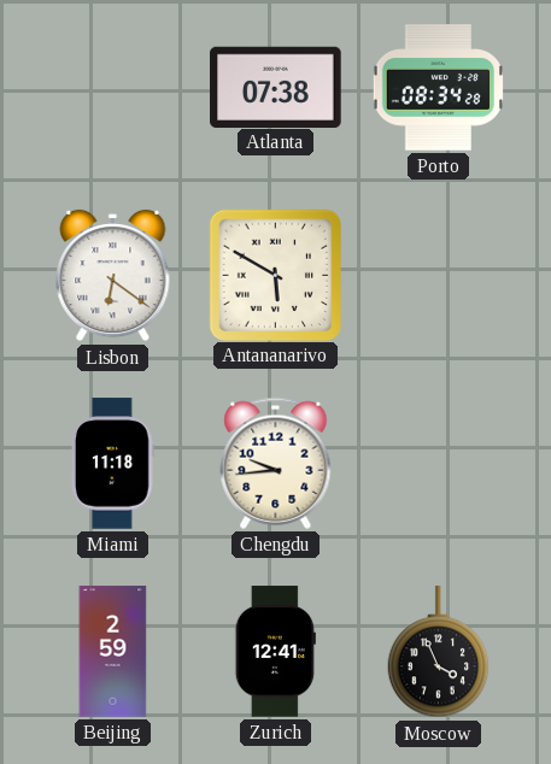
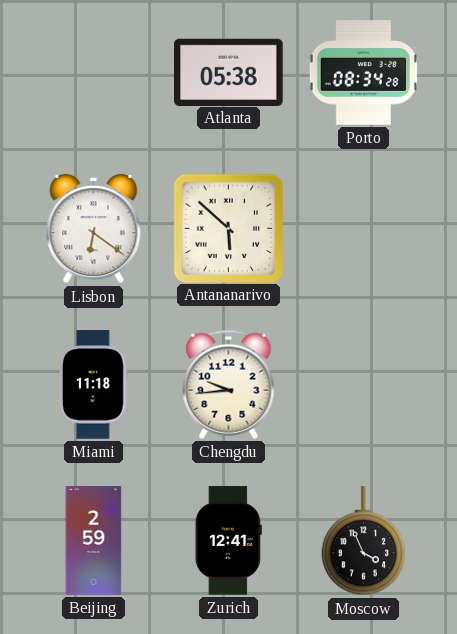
Atlanta: 07:38 -> 05:38
Antananarivo: 5:50 -> 5:52
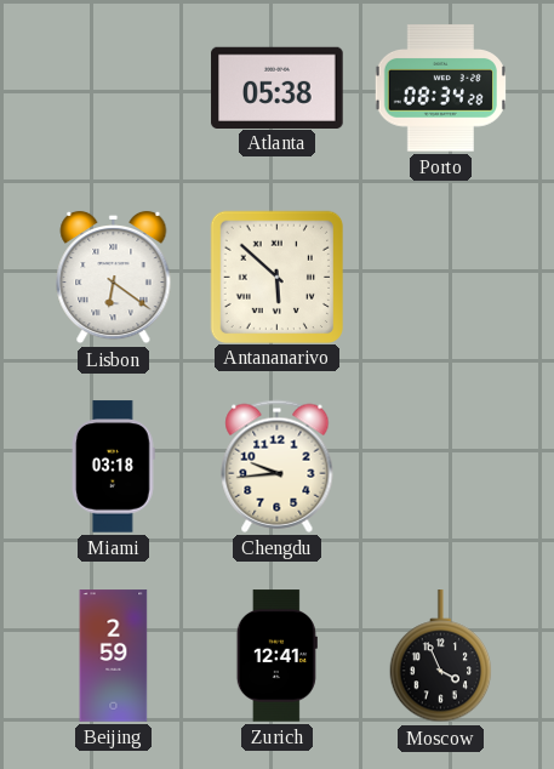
Miami: 11:18 -> 03:18
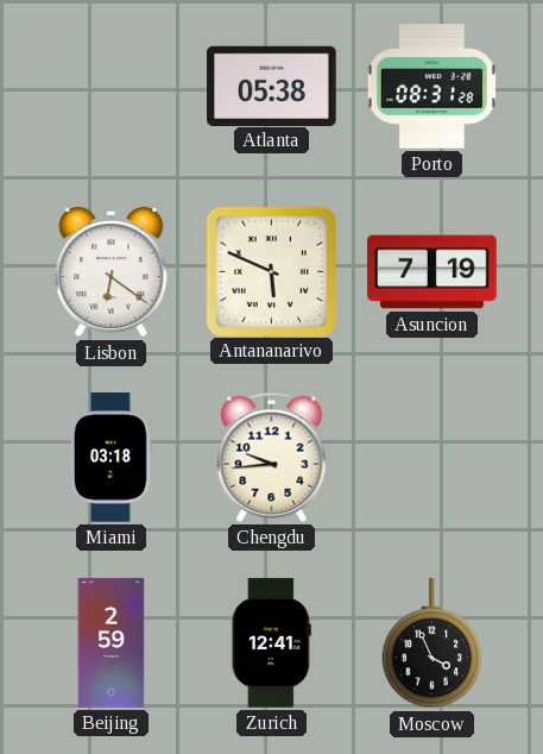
Porto: 08:34 -> 08:31
Antananarivo: 5:52 -> 5:49
Asuncion: none -> 7:19
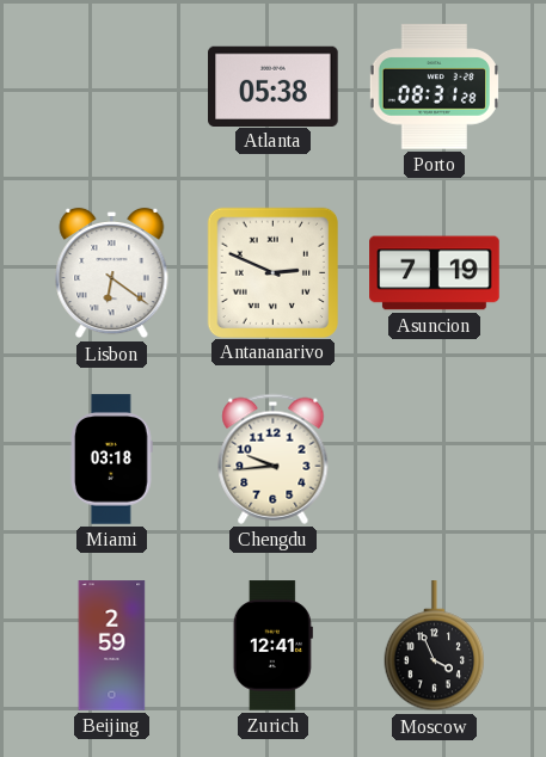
Antananarivo: 5:49 -> 2:49
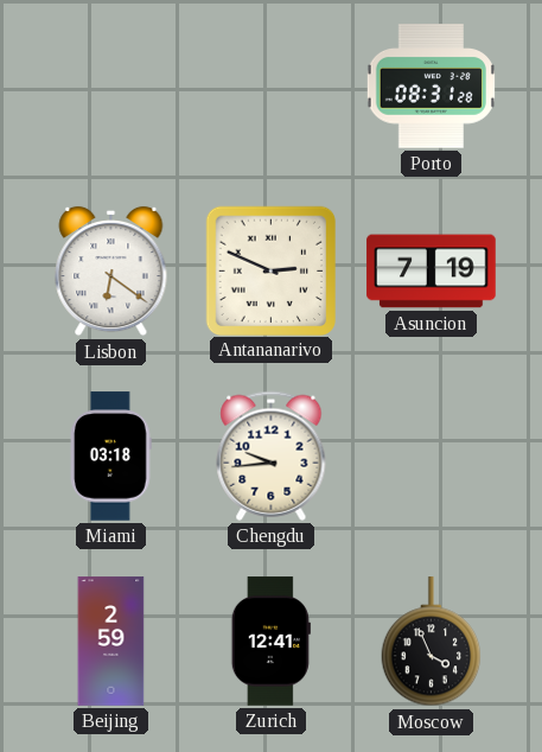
Atlanta: 05:38 -> none
